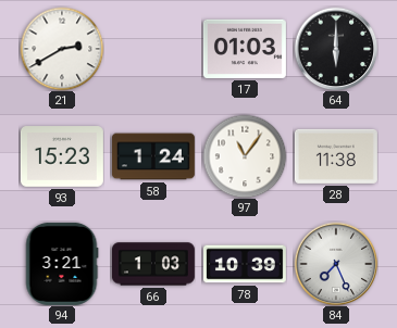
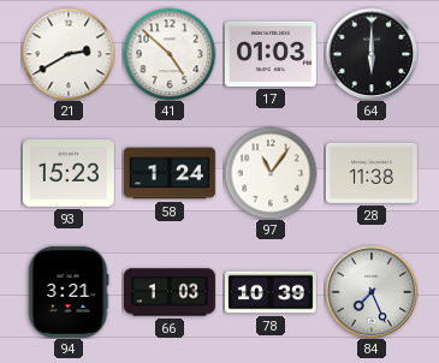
41: none -> 4:52
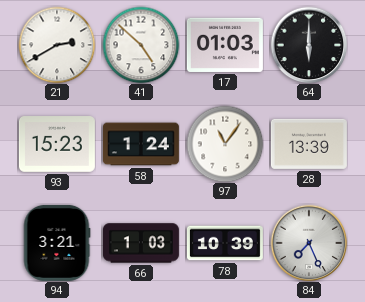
28: 11:38 -> 13:39
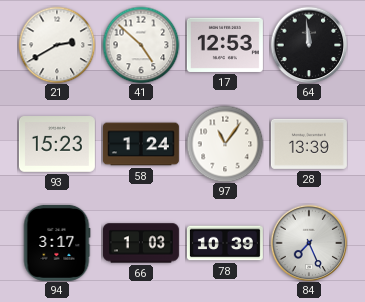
17: 01:03 -> 12:53
64: 6:00 -> 11:59
94: 3:21 -> 3:17
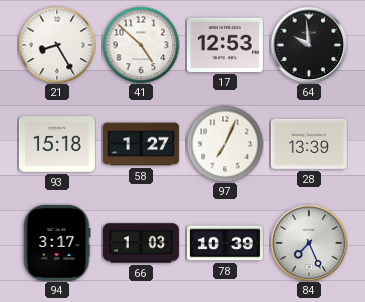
21: 2:40 -> 8:25
64: 11:59 -> 9:59
93: 15:23 -> 15:18
58: 1:24 -> 1:27
97: 11:06 -> 7:04
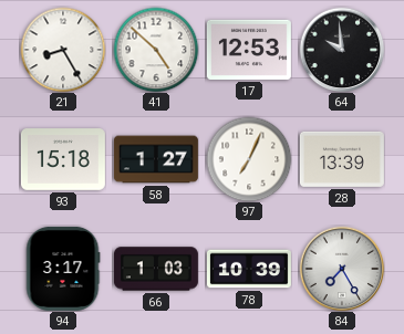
84: 7:26 -> 7:25
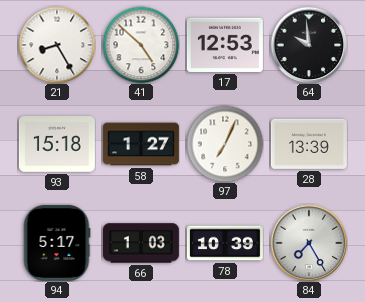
94: 3:17 -> 5:17
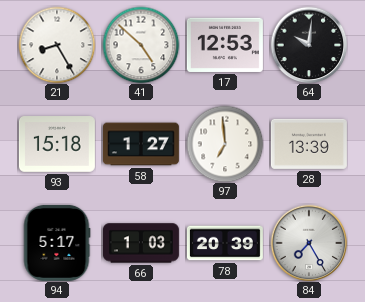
64: 9:59 -> 10:01
97: 7:04 -> 6:59
78: 10:39 -> 20:39
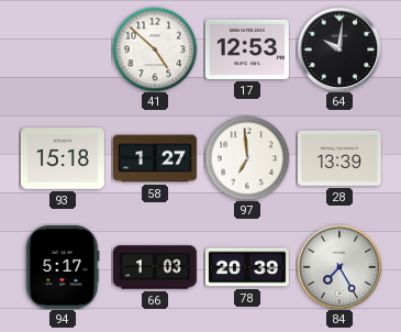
21: 8:25 -> none
